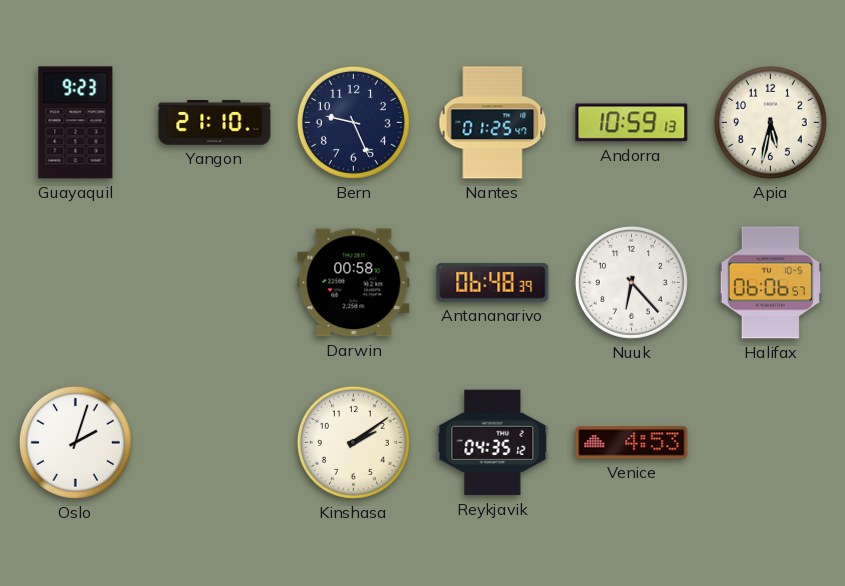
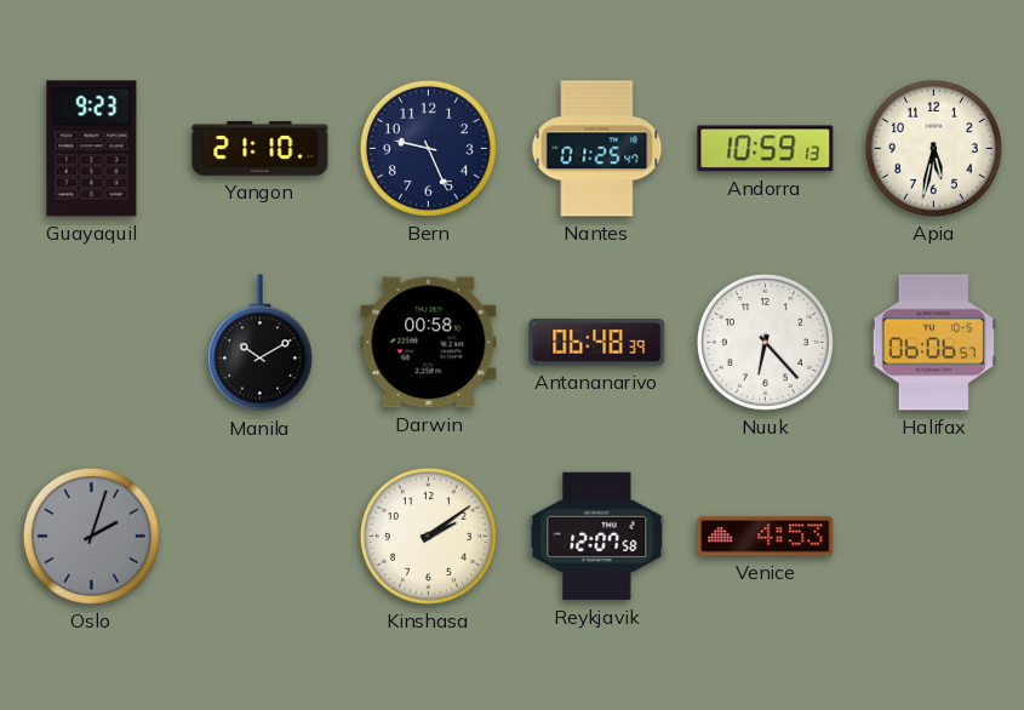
Manila: none -> 10:10
Oslo dial: white -> grey
Reykjavik: 04:35 -> 12:07
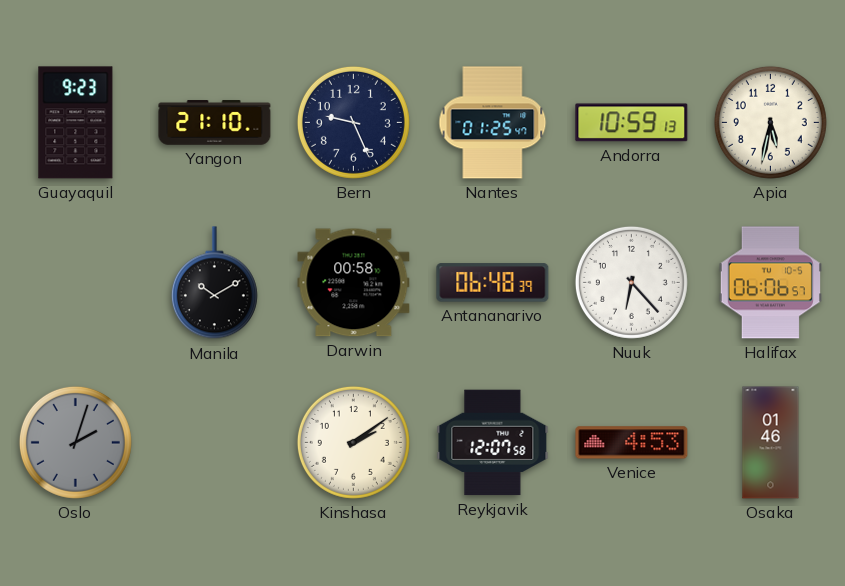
Osaka: none -> 01:46
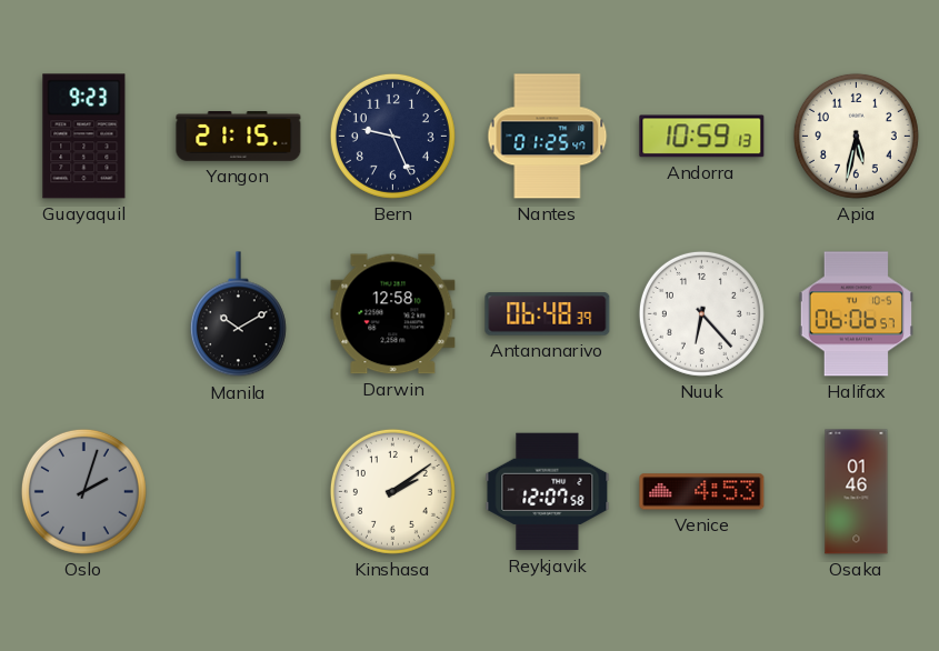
Yangon: 21:10 -> 21:15
Darwin: 00:58 -> 12:58
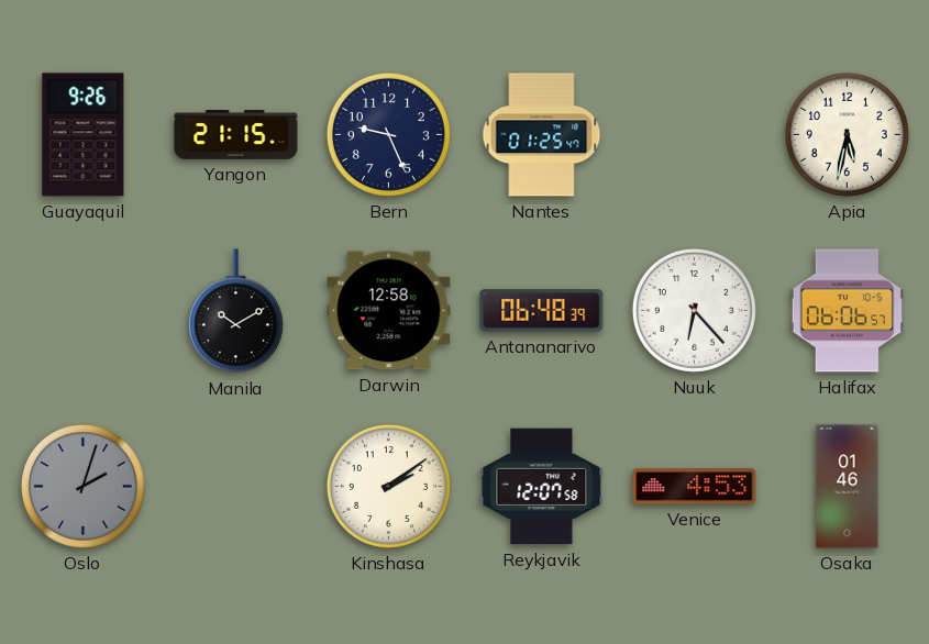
Guayaquil: 9:23 -> 9:26
Andorra: 10:59 -> none
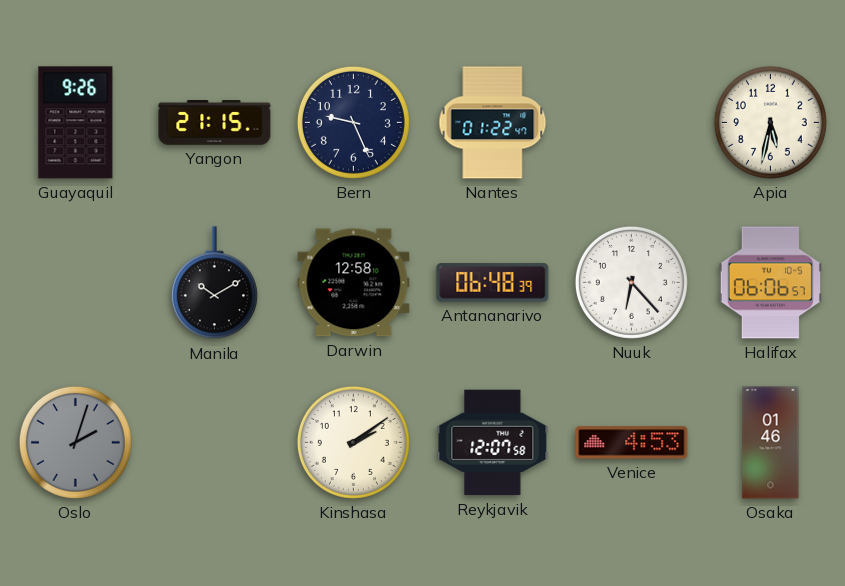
Nantes: 01:25 -> 01:22
